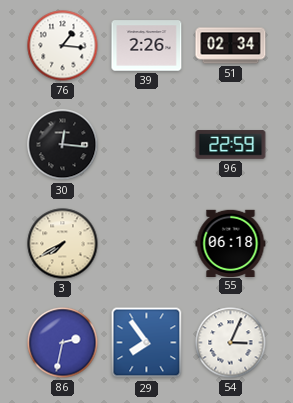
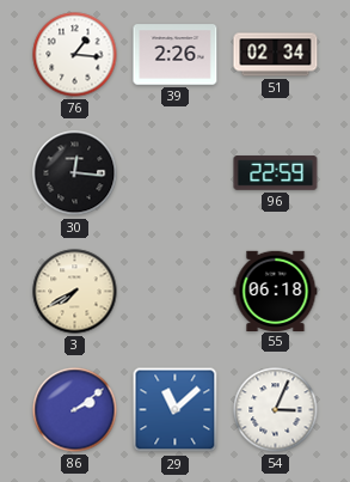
86: 2:32 -> 2:09
29: 7:54 -> 11:08
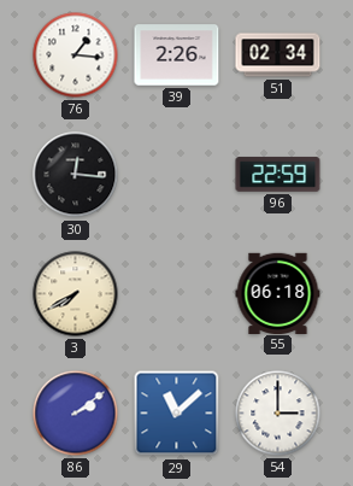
54: 3:04 -> 3:00
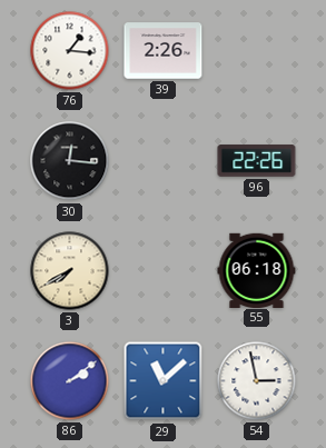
51: 02:34 -> none
96: 22:59 -> 22:26
54: 3:00 -> 2:58
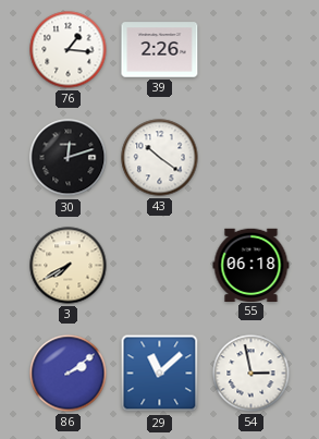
30: 12:16 -> 12:12
43: none -> 10:21
96: 22:26 -> none
